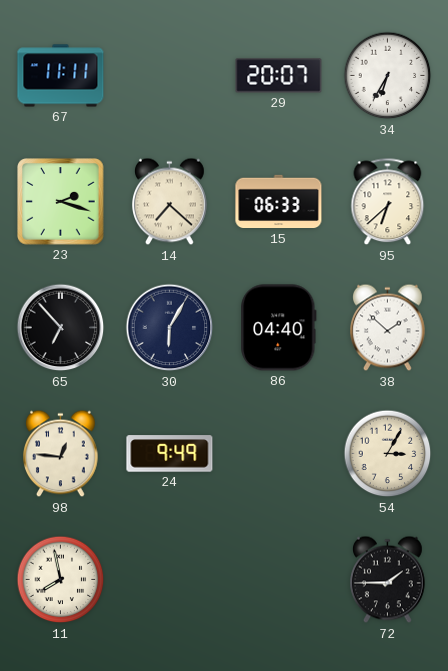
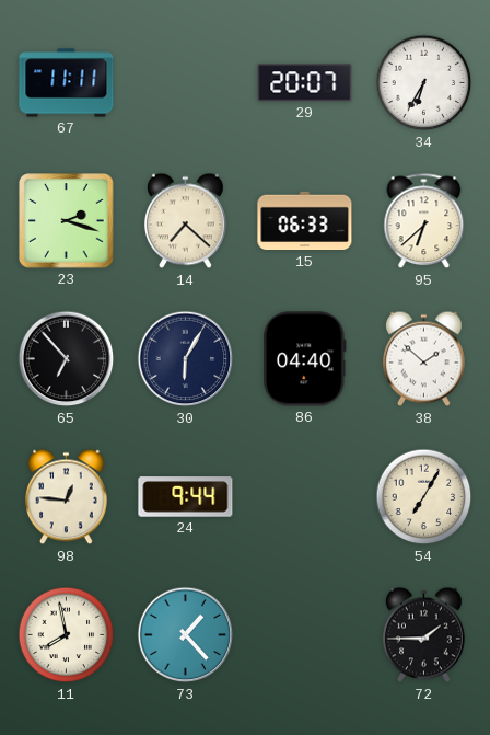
24: 9:49 -> 9:44
54: 3:05 -> 7:05
73: none -> 1:23
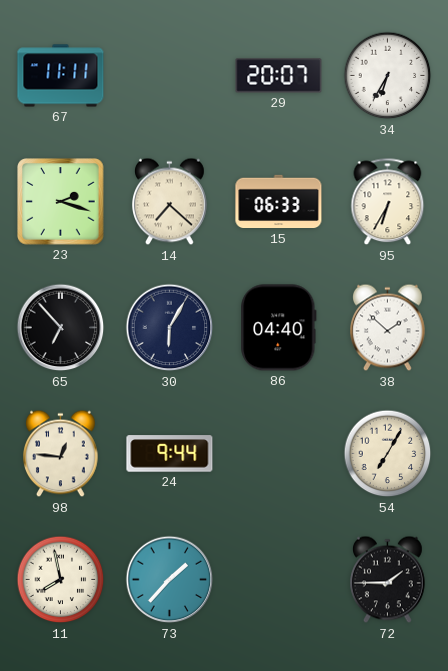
95: 6:38 -> 6:35
73: 1:23 -> 1:37
